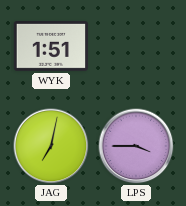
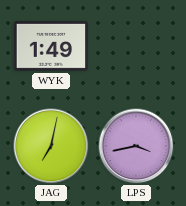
WYK: 1:51 -> 1:49
LPS: 3:45 -> 3:43
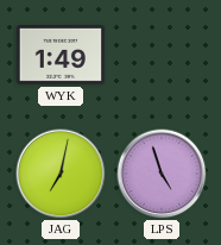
LPS: 3:43 -> 4:57
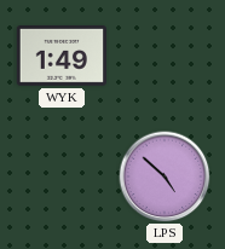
JAG: 7:02 -> none
LPS: 4:57 -> 4:52
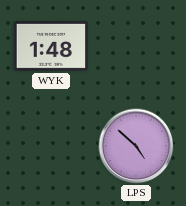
WYK: 1:49 -> 1:48
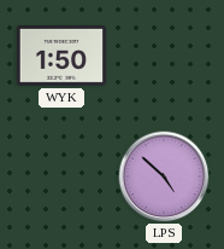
WYK: 1:48 -> 1:50
